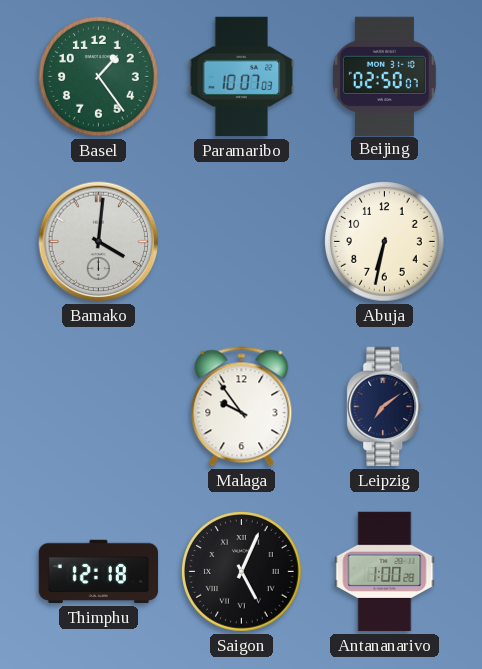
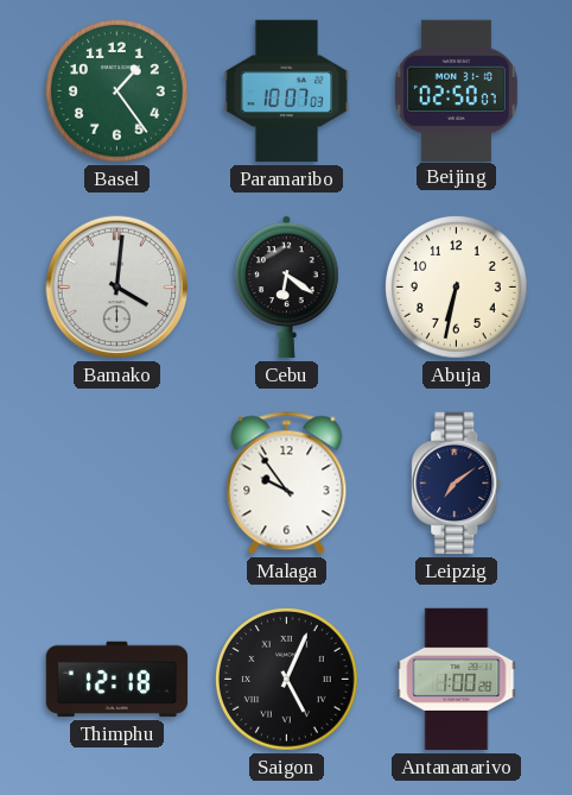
Cebu: none -> 6:21
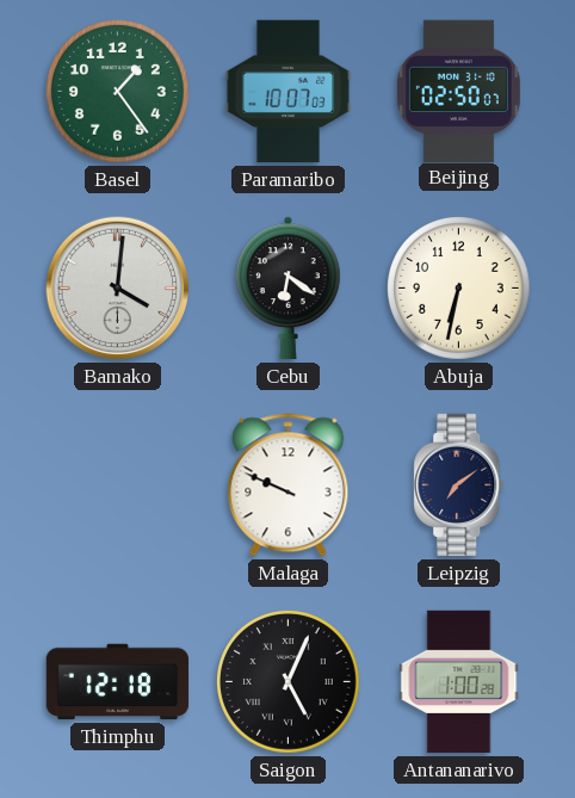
Malaga: 9:54 -> 9:49
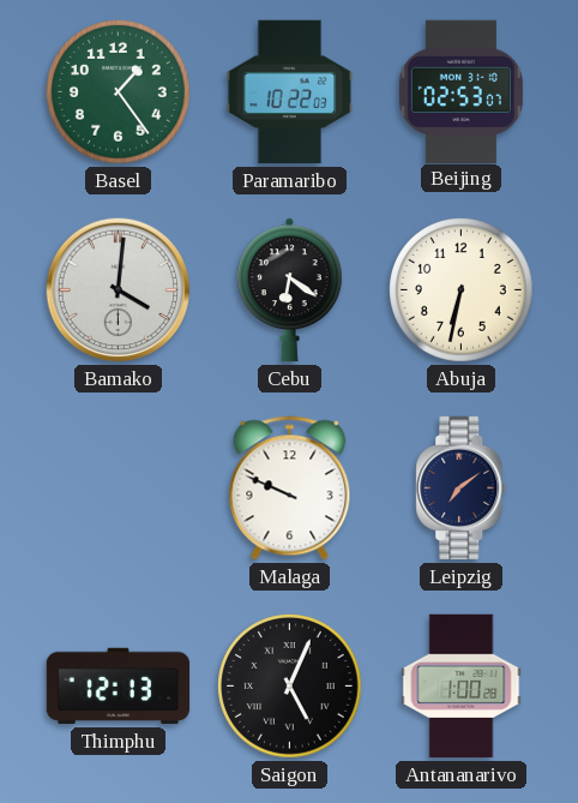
Paramaribo: 10:07 -> 10:22
Beijing: 02:50 -> 02:53
Thimphu: 12:18 -> 12:13
